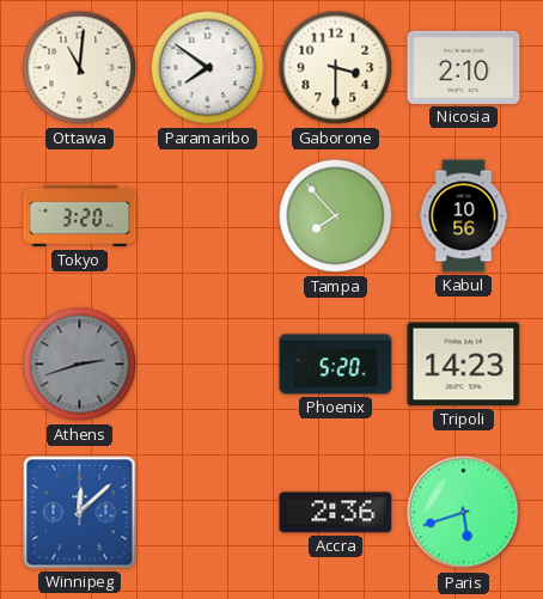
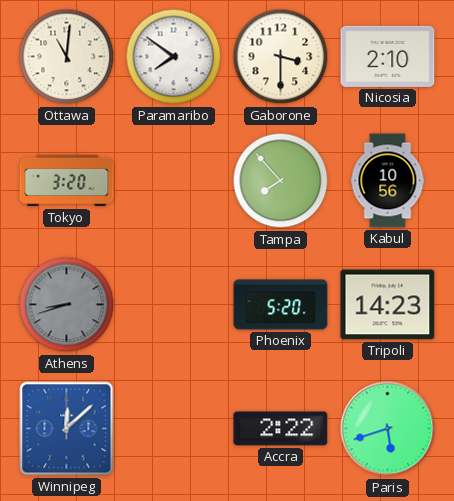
Athens: 2:42 -> 8:42
Accra: 2:36 -> 2:22
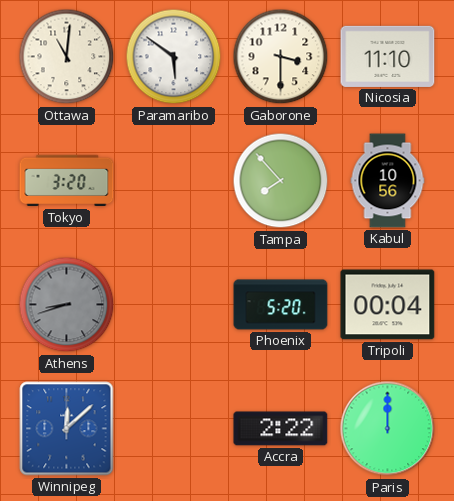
Paramaribo: 7:51 -> 5:51
Nicosia: 2:10 -> 11:10
Tripoli: 14:23 -> 00:04
Paris: 5:42 -> 12:00
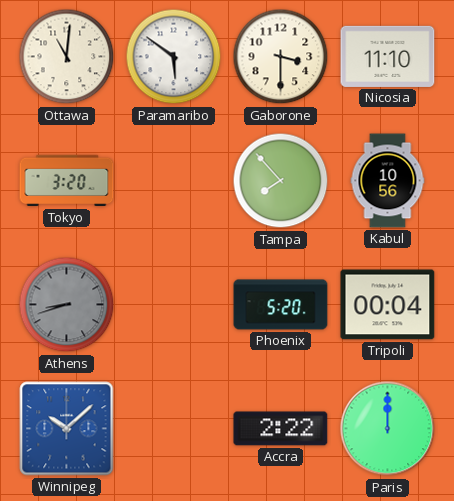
Winnipeg: 12:08 -> 10:08
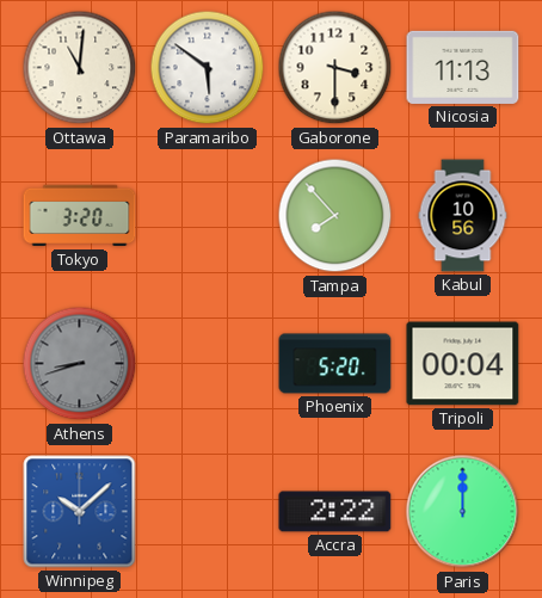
Nicosia: 11:10 -> 11:13
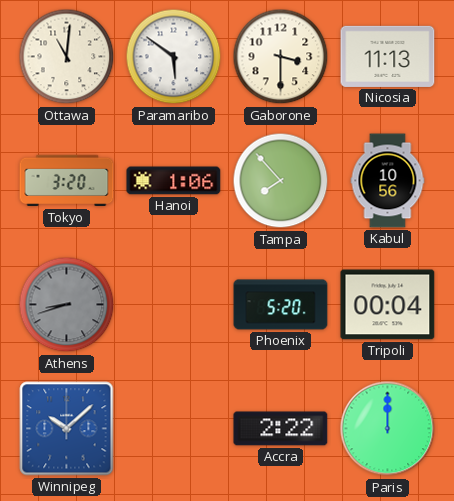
Hanoi: none -> 1:06
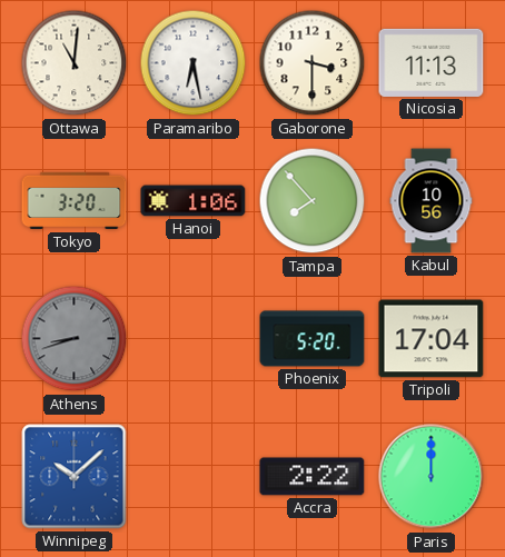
Paramaribo: 5:51 -> 6:28
Tripoli: 00:04 -> 17:04
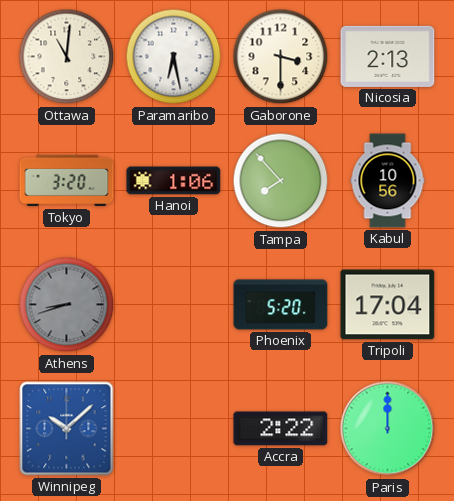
Nicosia: 11:13 -> 2:13
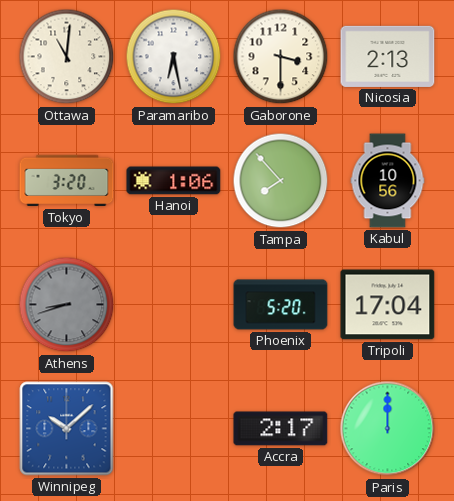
Accra: 2:22 -> 2:17
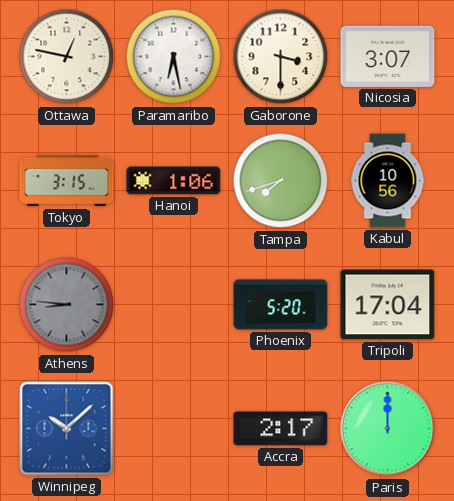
Ottawa: 11:01 -> 12:47
Nicosia: 2:13 -> 3:07
Tokyo: 3:20 -> 3:15
Tampa: 7:53 -> 7:42
Athens: 8:42 -> 8:46
